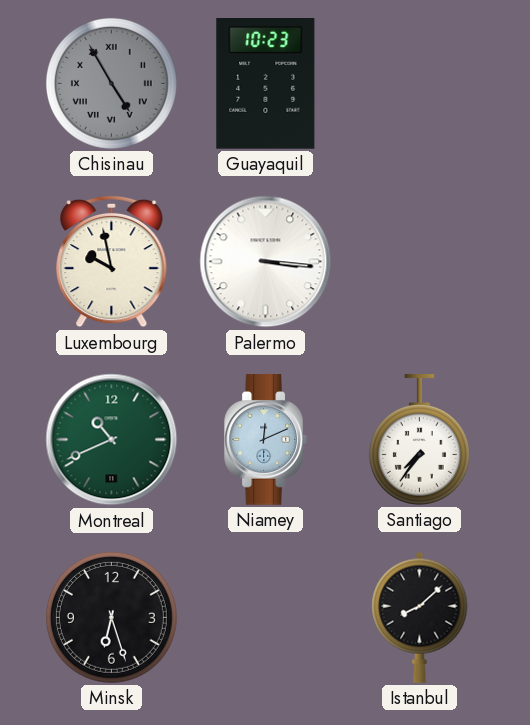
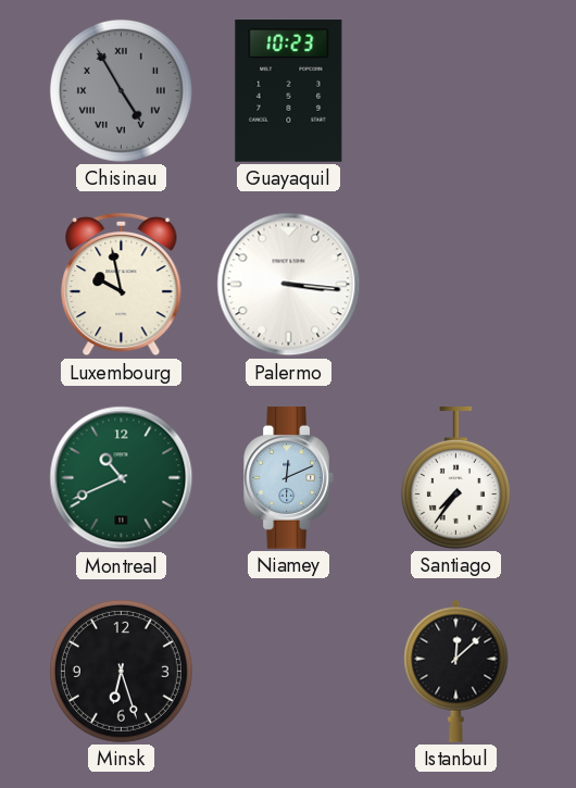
Istanbul: 8:08 -> 12:08
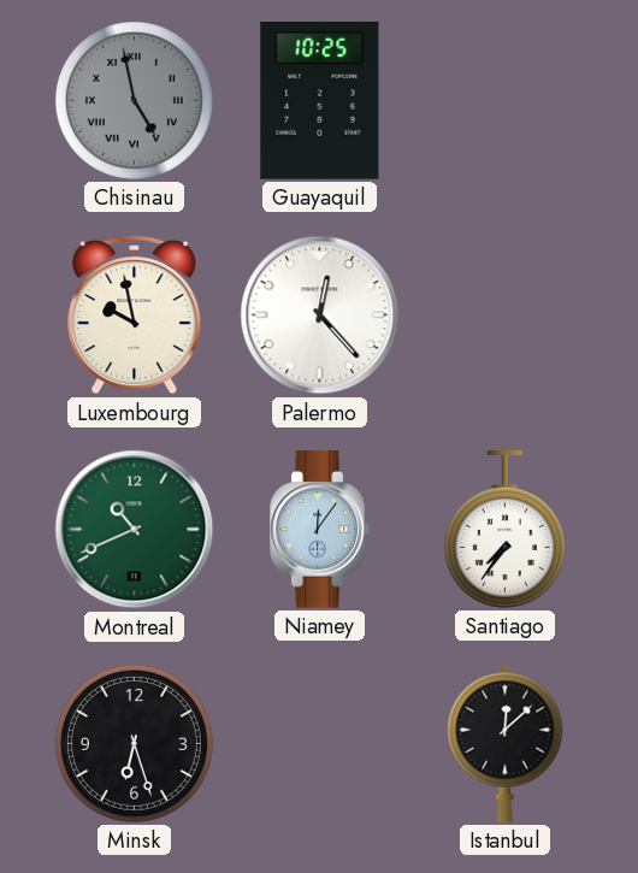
Chisinau: 4:55 -> 4:58
Guayaquil: 10:23 -> 10:25
Palermo: 3:16 -> 12:23
Niamey: 12:11 -> 12:06
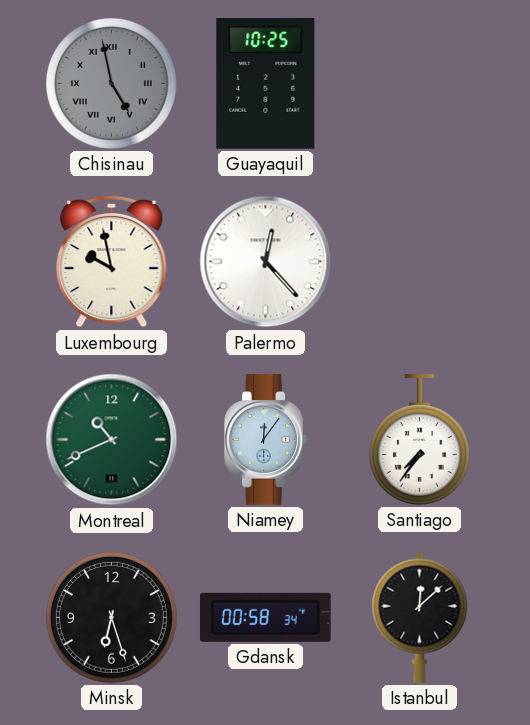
Gdansk: none -> 00:58
